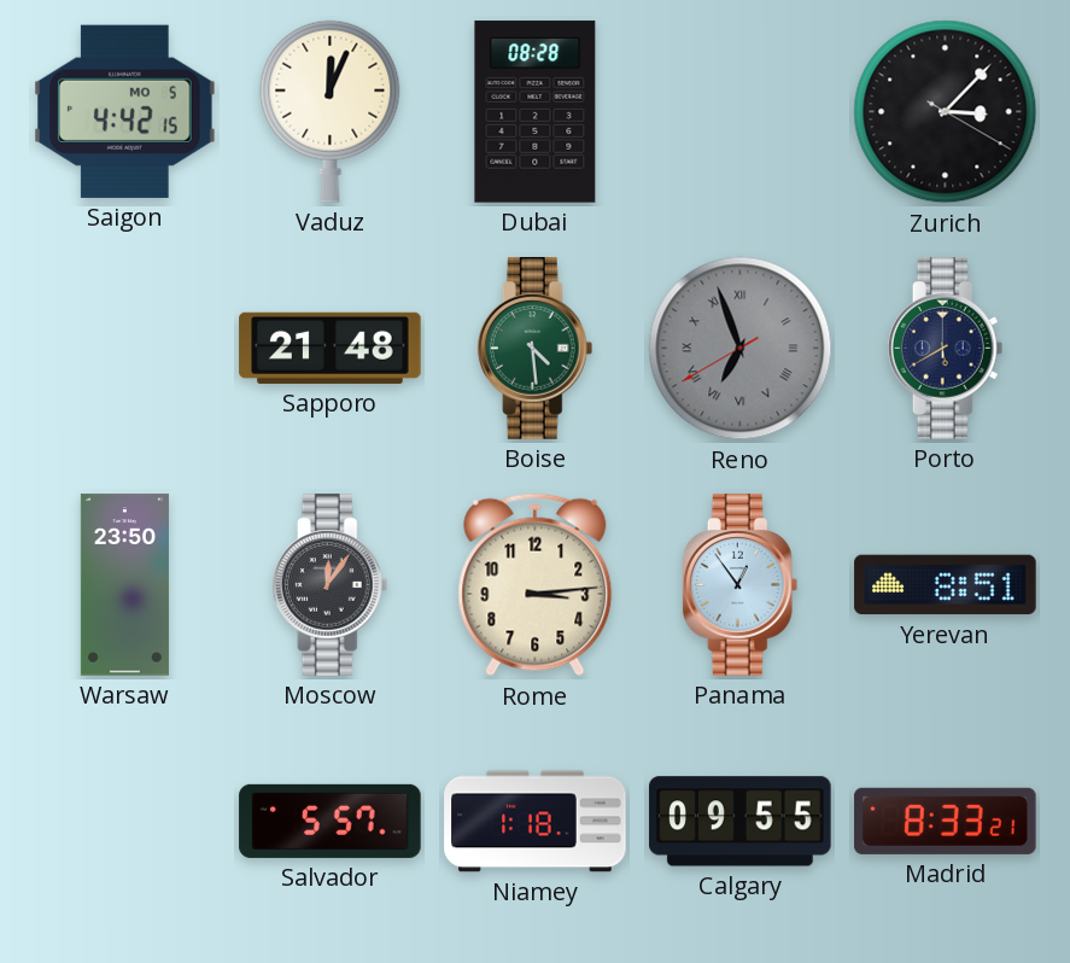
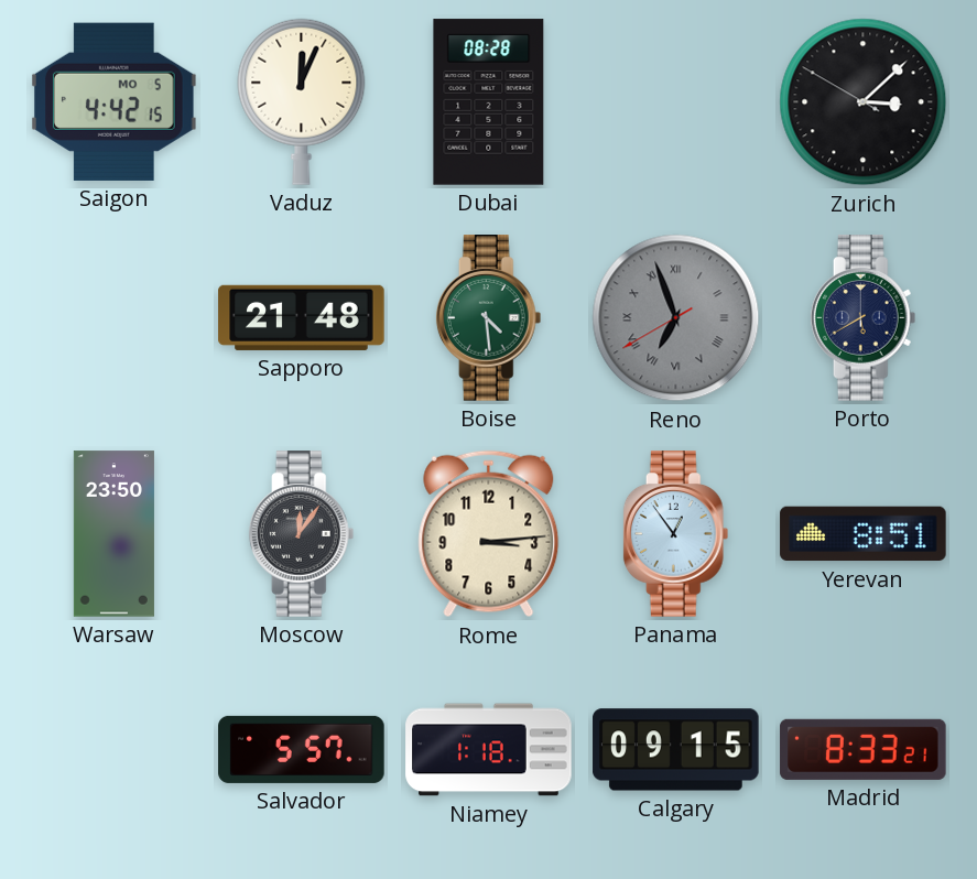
Zurich: 3:07:20 -> 3:07:50
Calgary: 09:55 -> 09:15
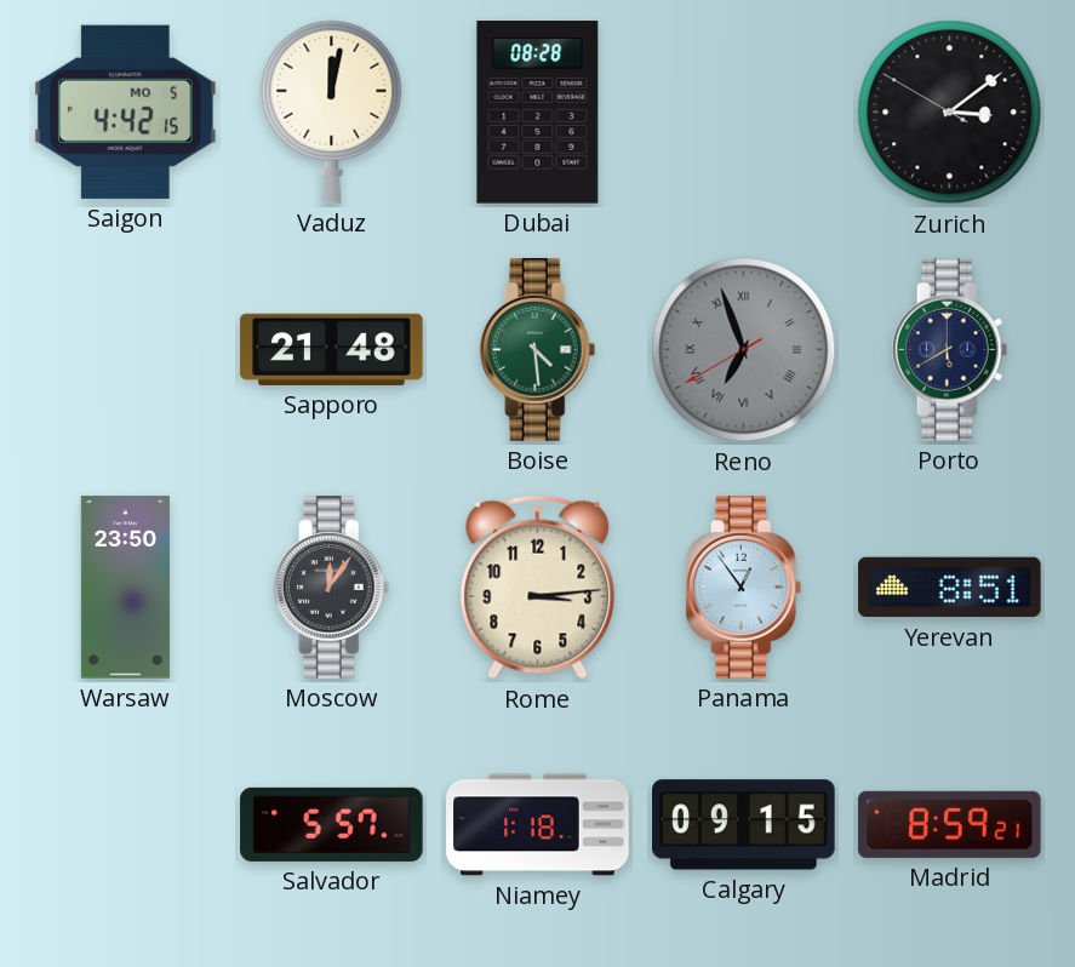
Vaduz: 12:04 -> 12:02
Zurich: 3:07 -> 3:08
Madrid: 8:33 -> 8:59
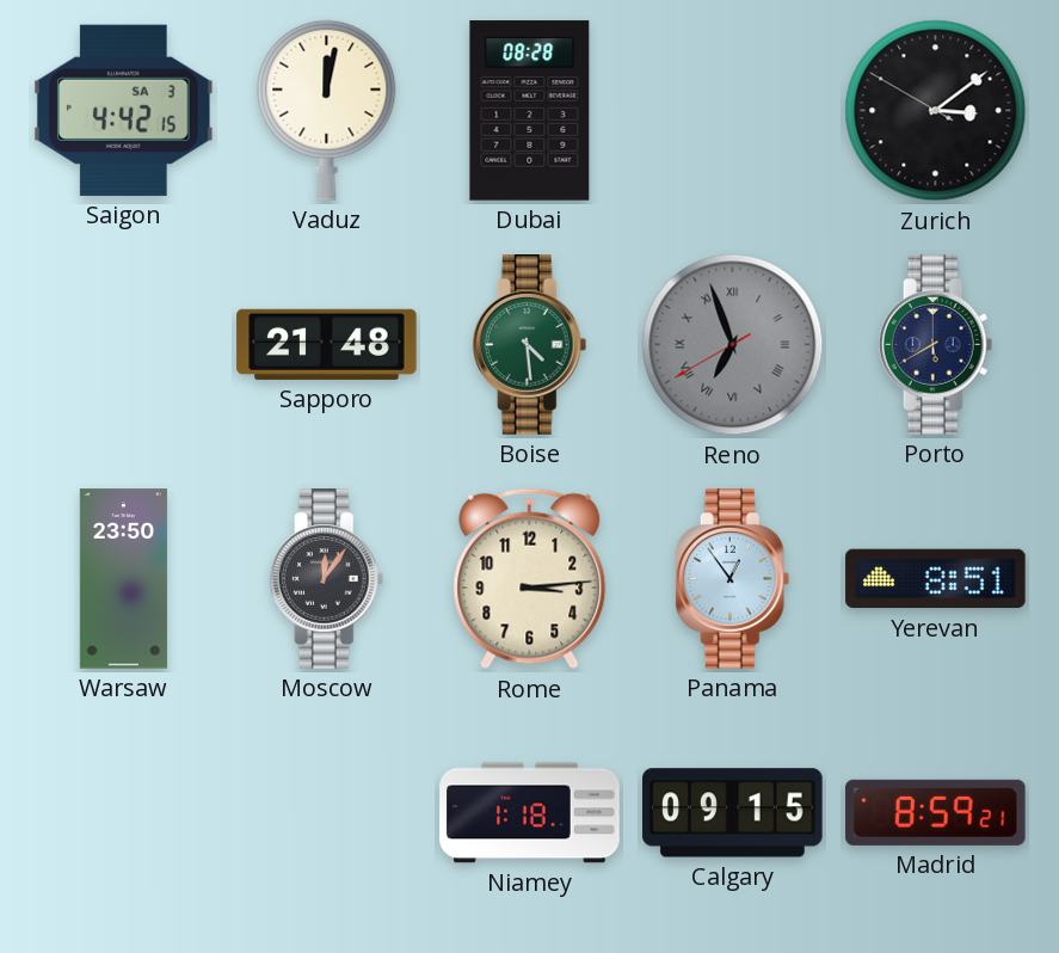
Saigon date: MO 5 -> SA 3
Salvador: 5:57 -> none
